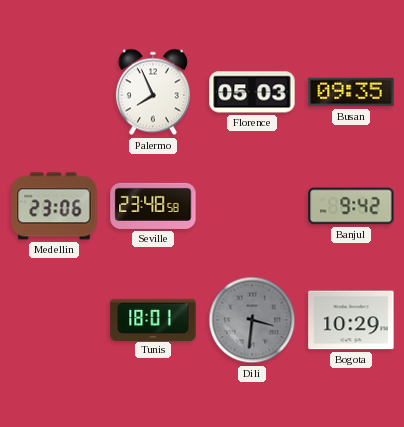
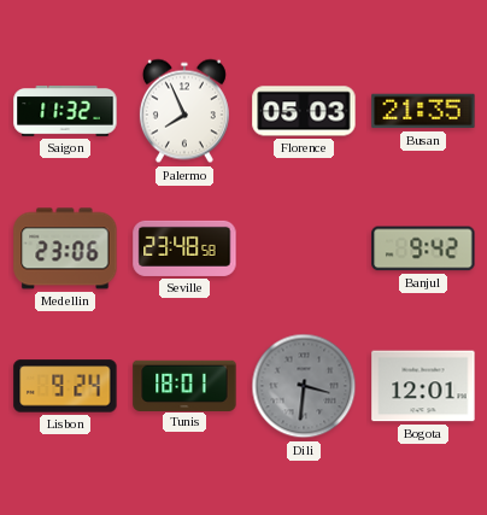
Saigon: none -> 11:32
Busan: 09:35 -> 21:35
Lisbon: none -> 9:24
Bogota: 10:29 -> 12:01
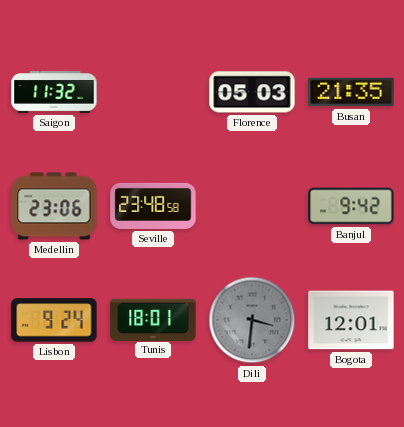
Palermo: 7:56 -> none
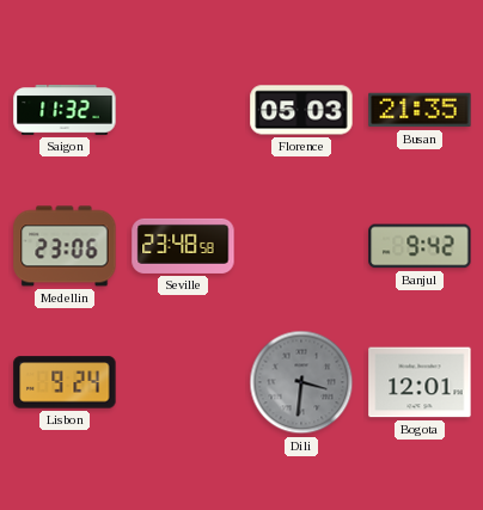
Tunis: 18:01 -> none
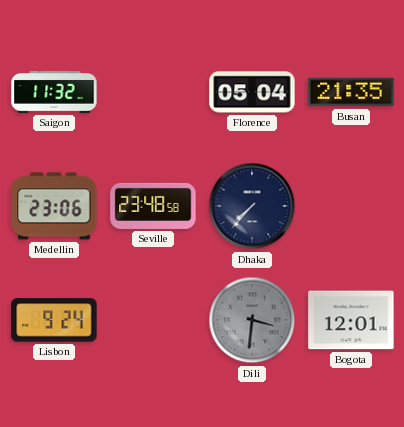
Florence: 05:03 -> 05:04
Dhaka: none -> 7:37
Banjul: 9:42 -> none
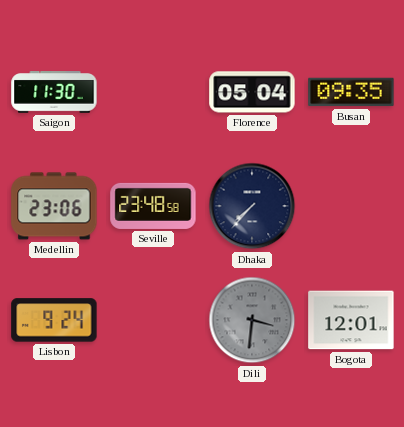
Saigon: 11:32 -> 11:30
Busan: 21:35 -> 09:35
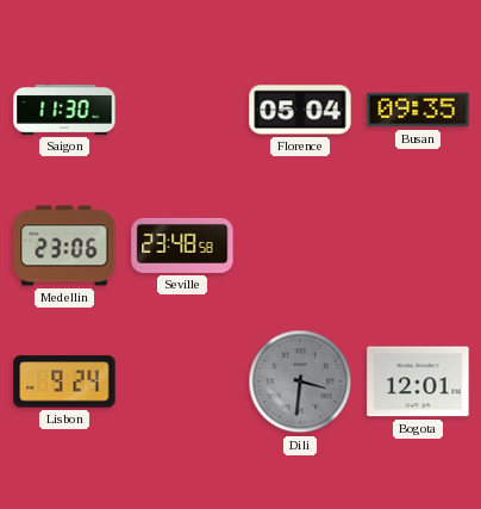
Dhaka: 7:37 -> none
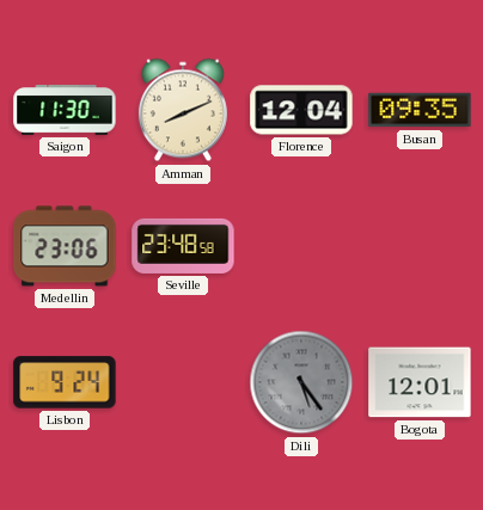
Amman: none -> 8:11
Florence: 05:04 -> 12:04
Dili: 3:31 -> 5:24
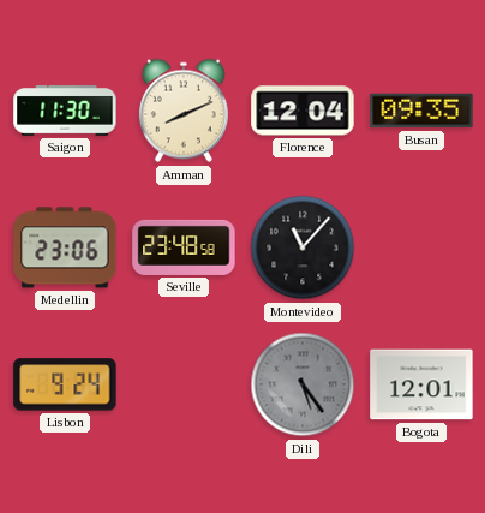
Montevideo: none -> 11:07
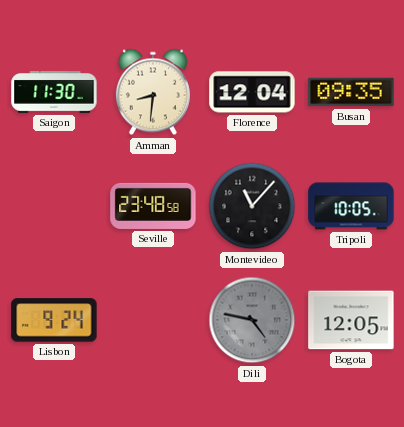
Amman: 8:11 -> 8:31
Medellin: 23:06 -> none
Tripoli: none -> 10:05
Dili: 5:24 -> 4:47
Bogota: 12:01 -> 12:05
